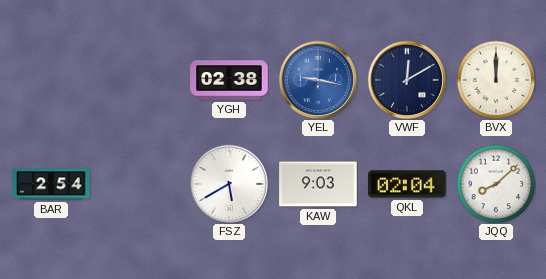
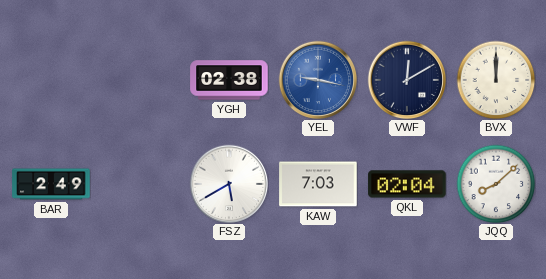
BAR: 2:54 -> 2:49
KAW: 9:03 -> 7:03
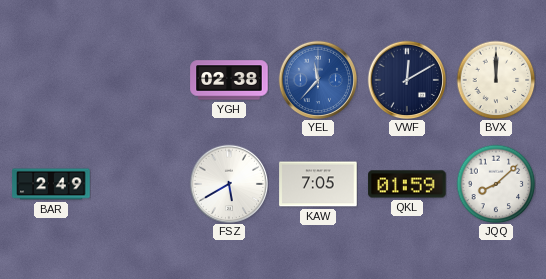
YEL: 9:17 -> 11:37
KAW: 7:03 -> 7:05
QKL: 02:04 -> 01:59
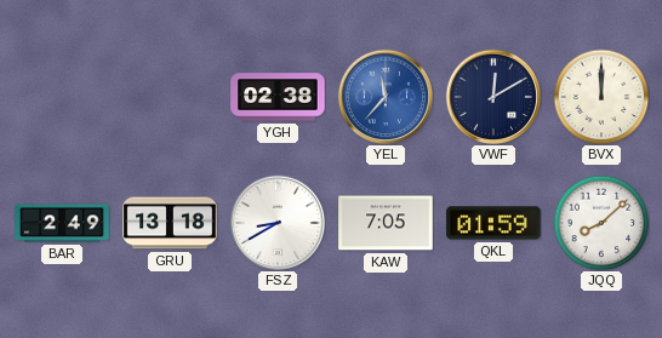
GRU: none -> 13:18
FSZ: 5:40 -> 8:40
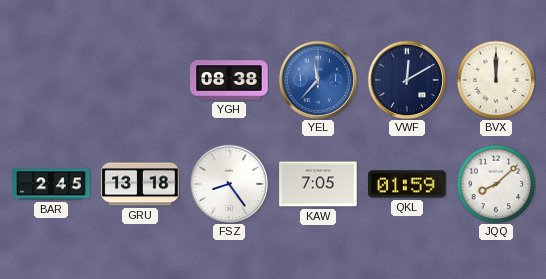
YGH: 02:38 -> 08:38
BAR: 2:49 -> 2:45
FSZ: 8:40 -> 8:24
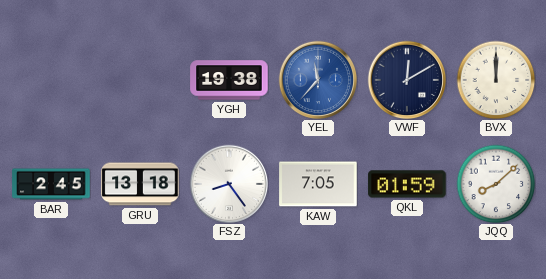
YGH: 08:38 -> 19:38
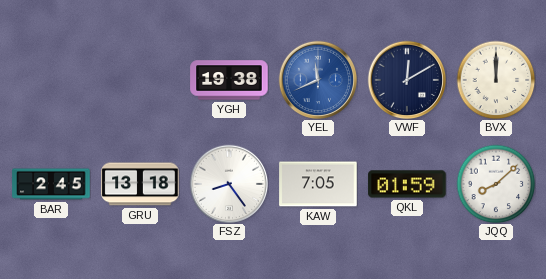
YEL: 11:37 -> 11:41
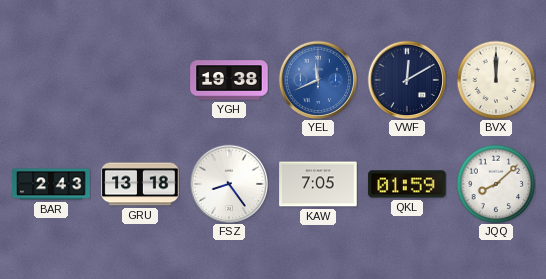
BAR: 2:45 -> 2:43
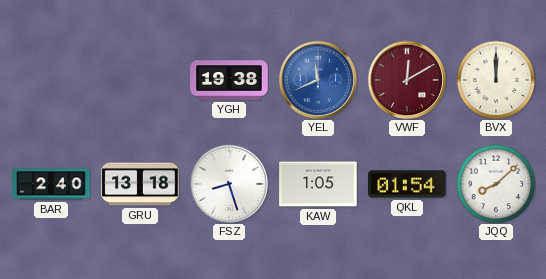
VWF dial: navy -> burgundy
BAR: 2:43 -> 2:40
FSZ: 8:24 -> 8:27
KAW: 7:05 -> 1:05
QKL: 01:59 -> 01:54
